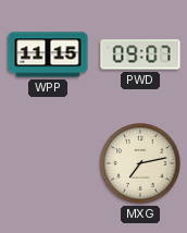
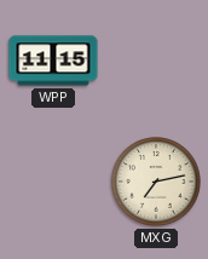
PWD: 09:07 -> none
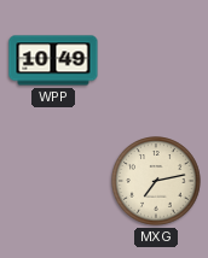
WPP: 11:15 -> 10:49
